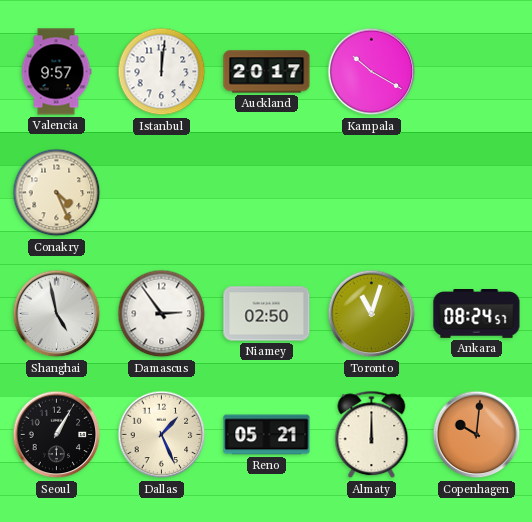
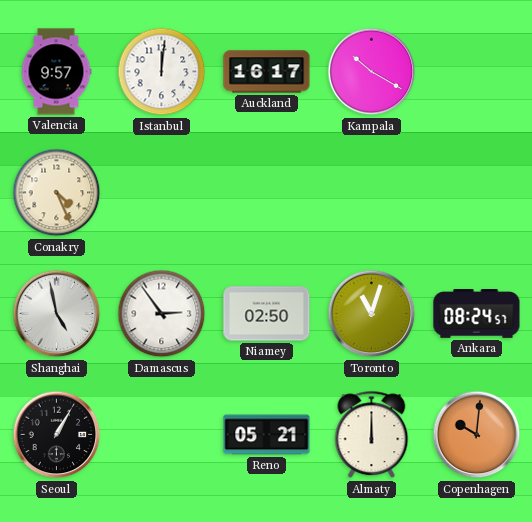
Auckland: 20:17 -> 16:17
Dallas: 1:26 -> none
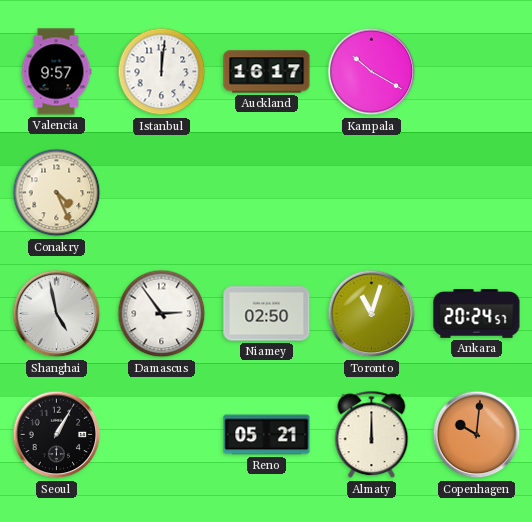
Ankara: 08:24 -> 20:24
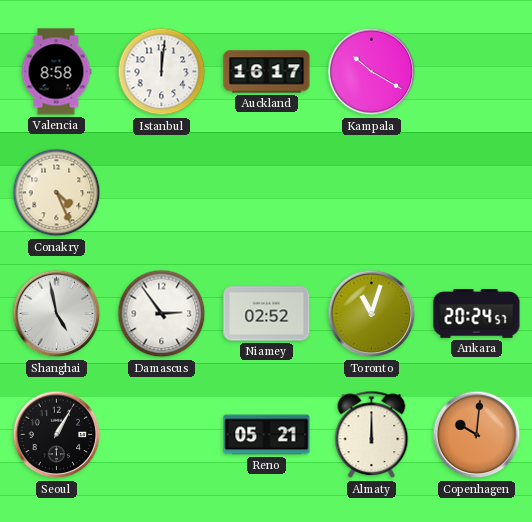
Valencia: 9:57 -> 8:58
Niamey: 02:50 -> 02:52
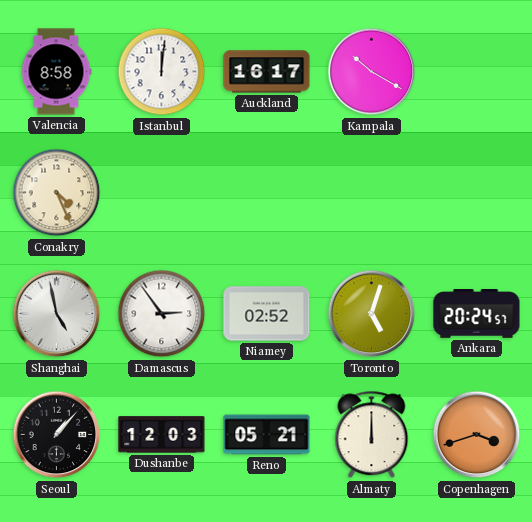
Toronto: 11:03 -> 5:03
Seoul: 1:05 -> 1:07
Dushanbe: none -> 12:03
Copenhagen: 10:01 -> 3:42
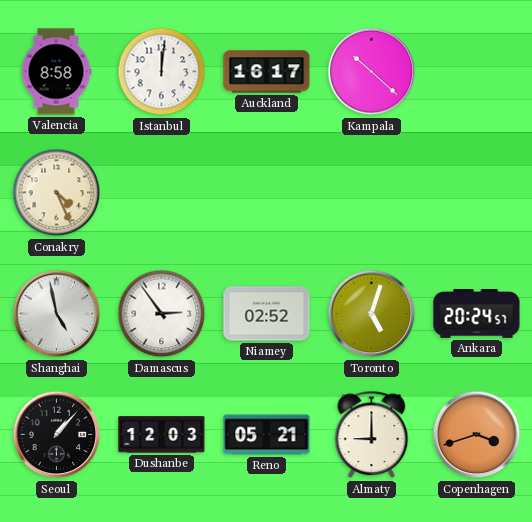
Kampala: 10:20 -> 10:22
Almaty: 12:00 -> 9:00
